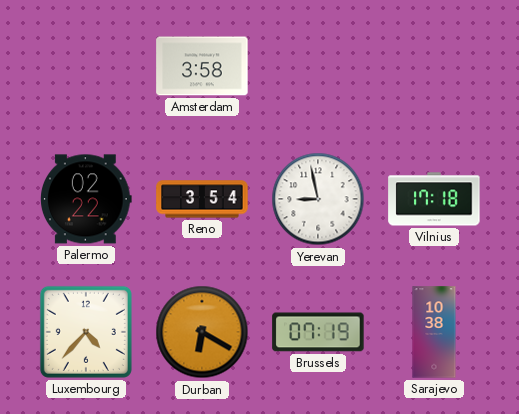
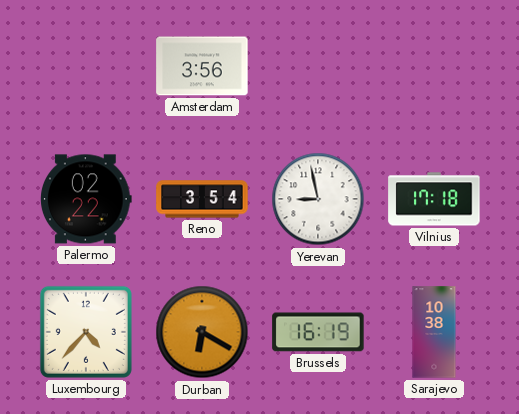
Amsterdam: 3:58 -> 3:56
Brussels: 07:19 -> 16:19
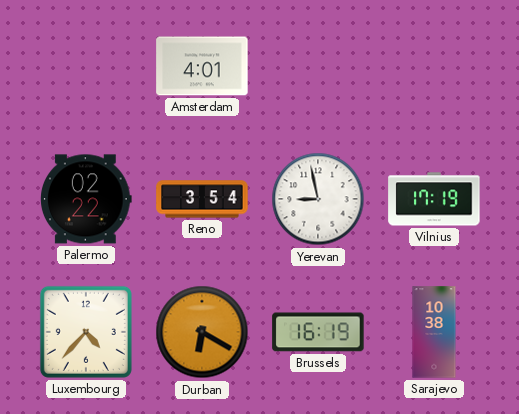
Amsterdam: 3:56 -> 4:01
Vilnius: 17:18 -> 17:19
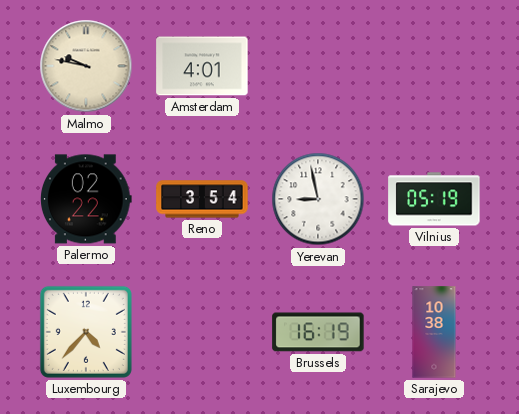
Malmo: none -> 9:47
Vilnius: 17:19 -> 05:19
Durban: 6:20 -> none
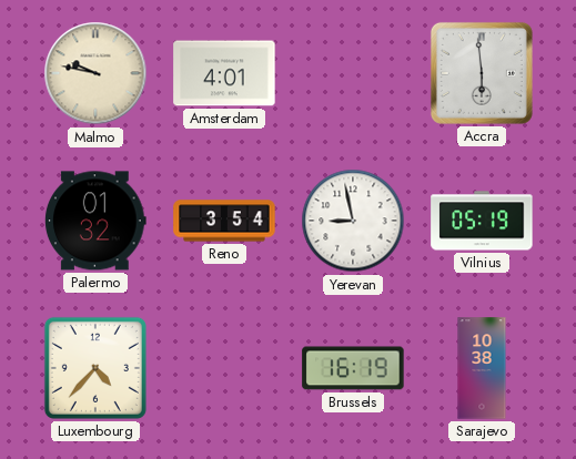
Accra: none -> 5:59
Palermo: 02:22 -> 01:32
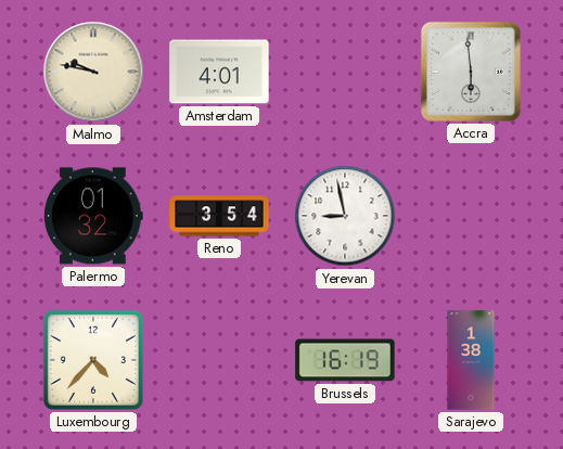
Vilnius: 05:19 -> none
Sarajevo: 10:38 -> 1:38
